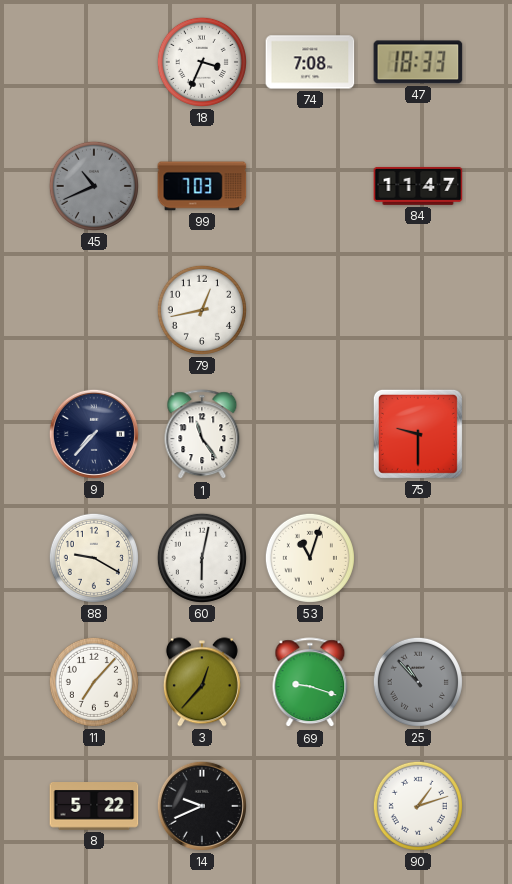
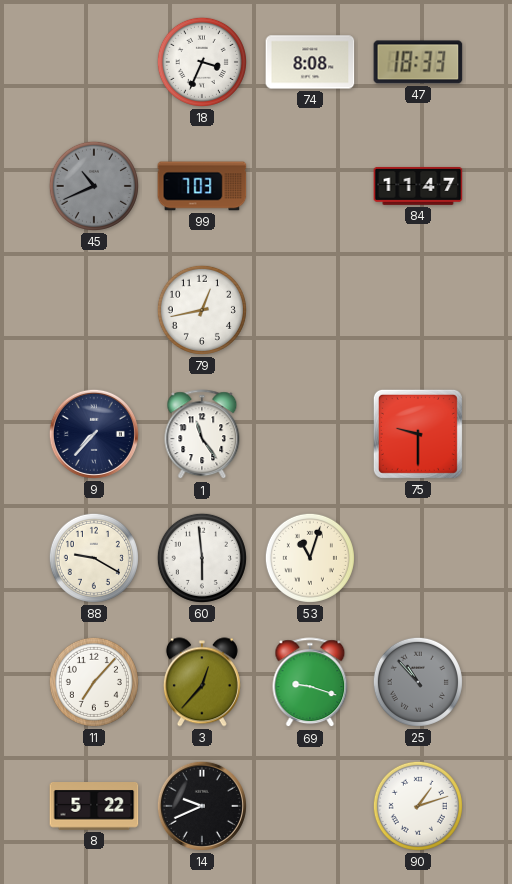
74: 7:08 -> 8:08
60: 6:02 -> 5:59
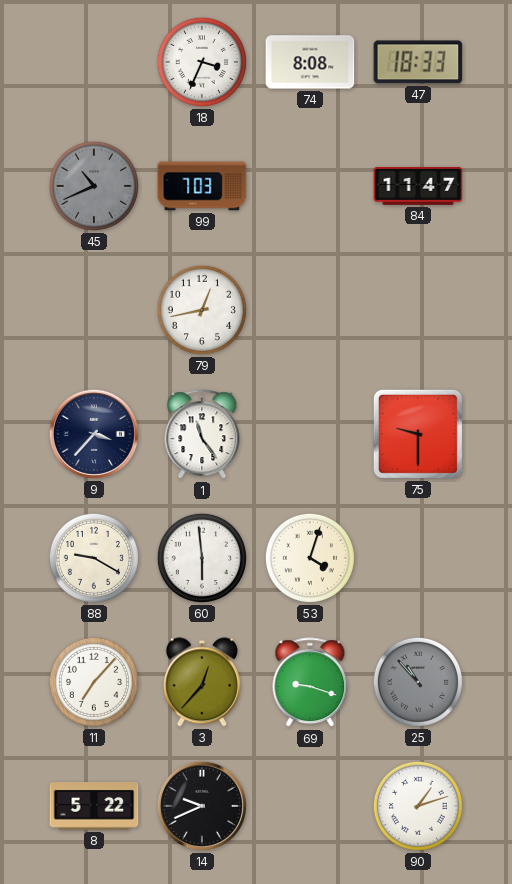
9: 7:37 -> 3:37
53: 11:03 -> 4:03
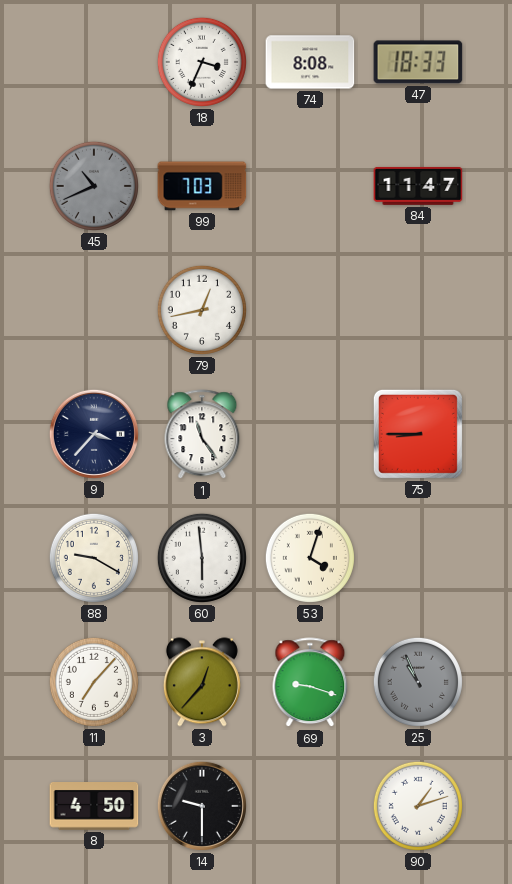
75: 9:30 -> 8:45
25: 10:53 -> 10:56
8: 5:22 -> 4:50
14: 9:41 -> 9:30
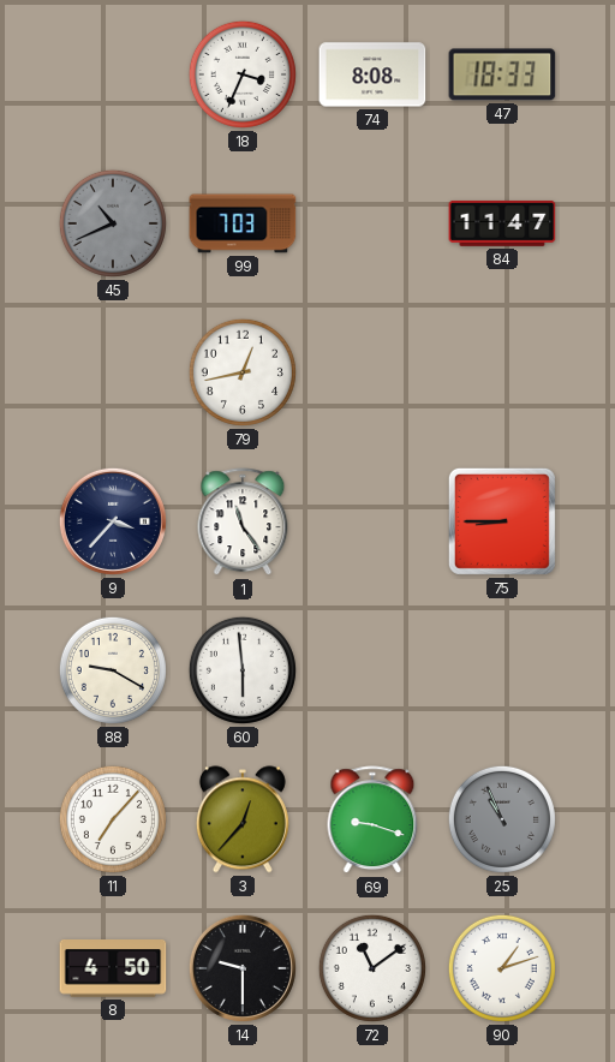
53: 4:03 -> none
72: none -> 11:09
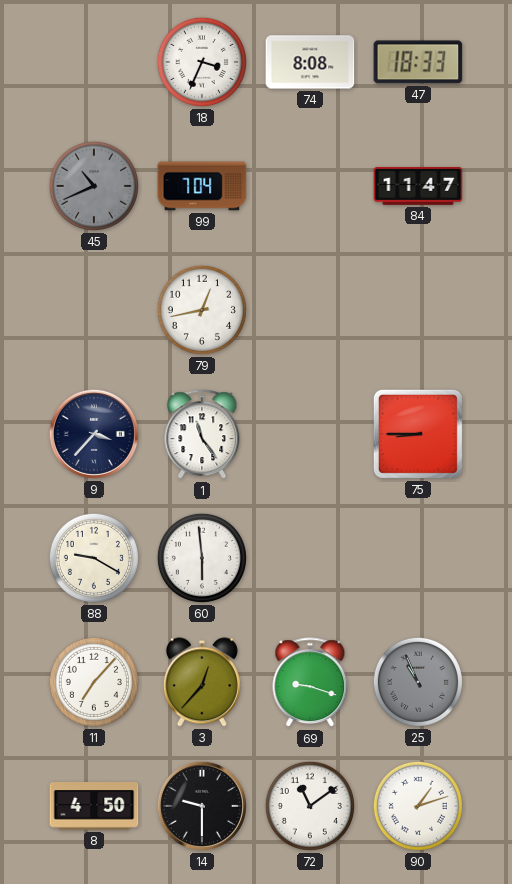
99: 7:03 -> 7:04
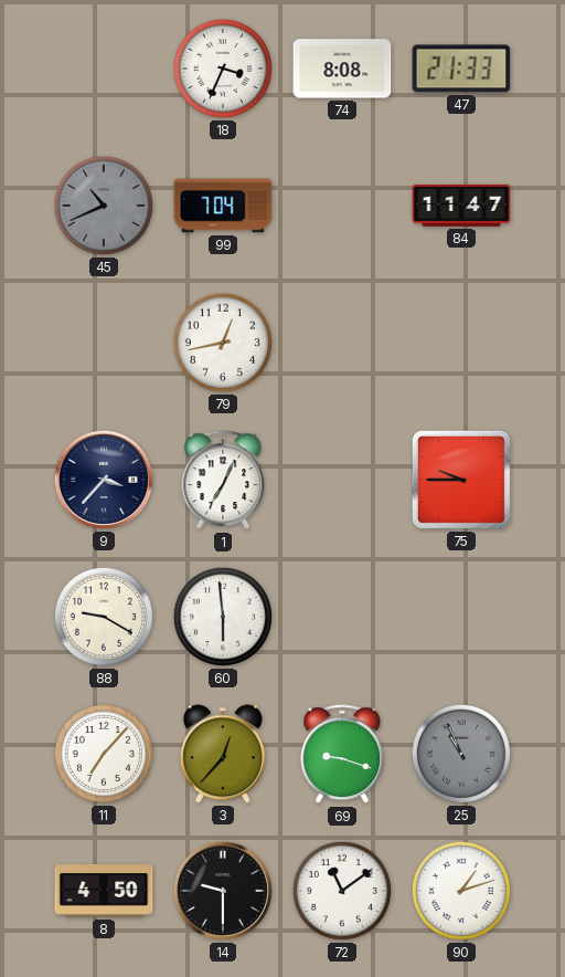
47: 18:33 -> 21:33
1: 11:24 -> 7:04
75: 8:45 -> 9:45
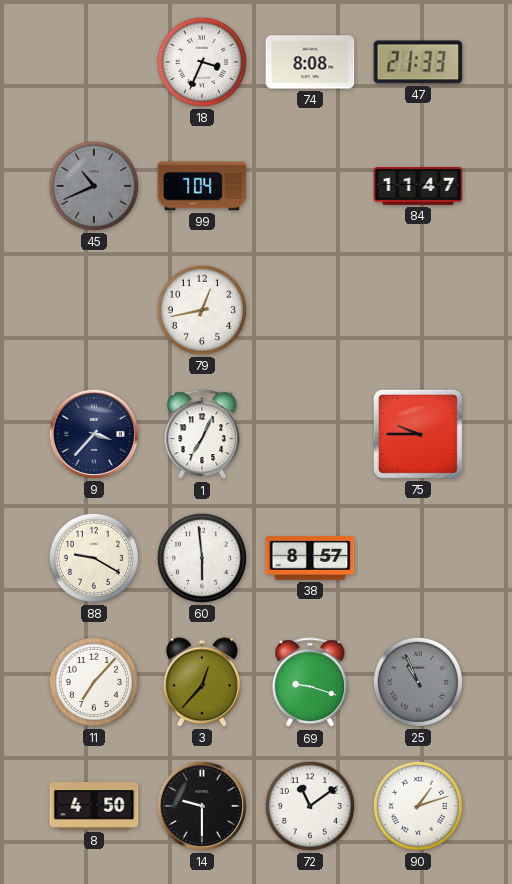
38: none -> 8:57
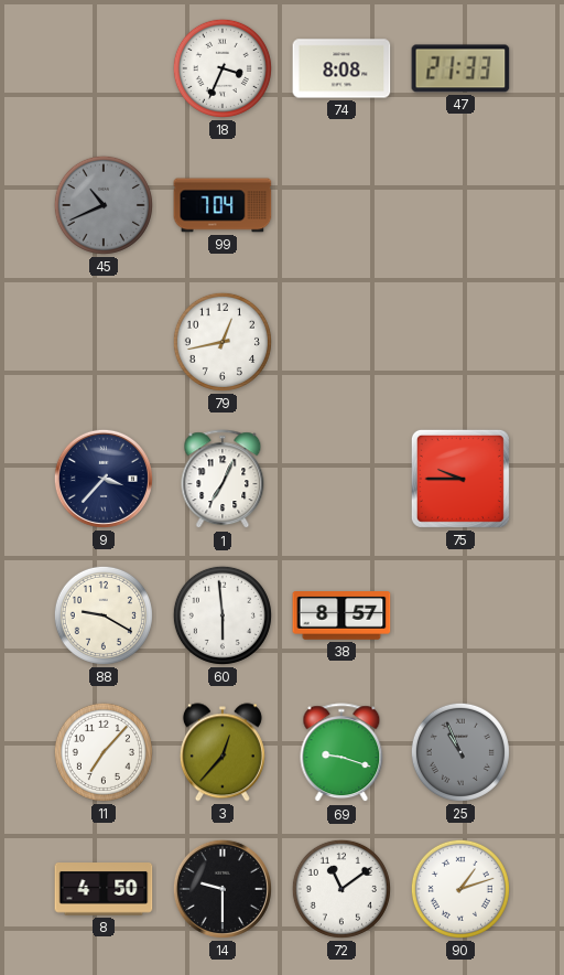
84: 11:47 -> none
